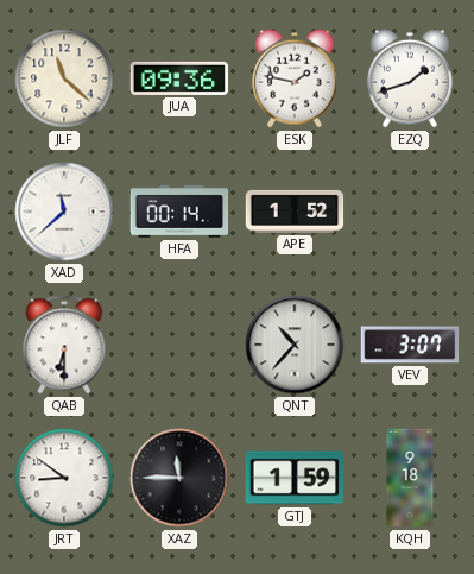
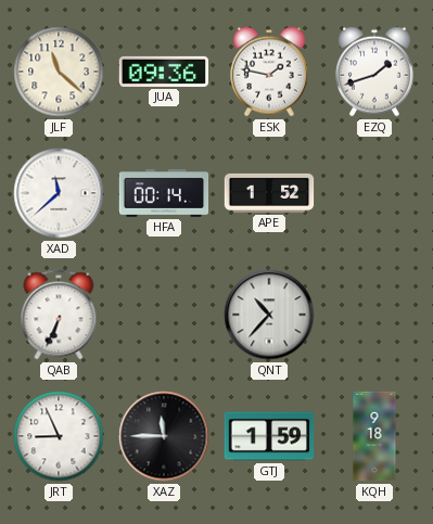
QAB: 6:30 -> 6:34
VEV: 3:07 -> none
JRT: 8:51 -> 8:56
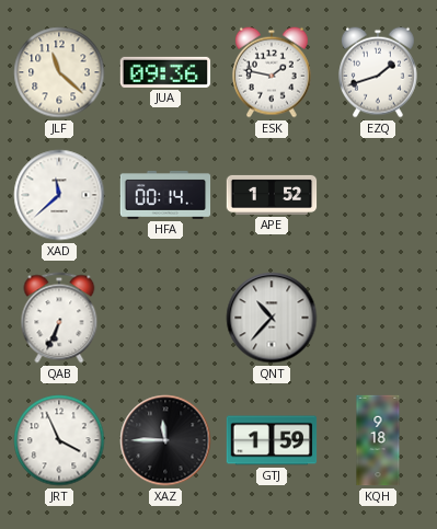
JRT: 8:56 -> 3:56
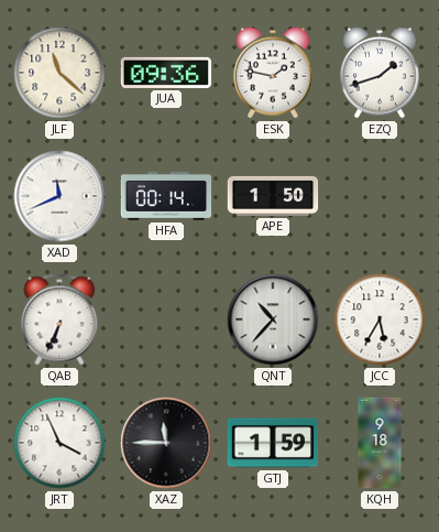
XAD: 11:38 -> 11:41
APE: 1:52 -> 1:50
JCC: none -> 5:35
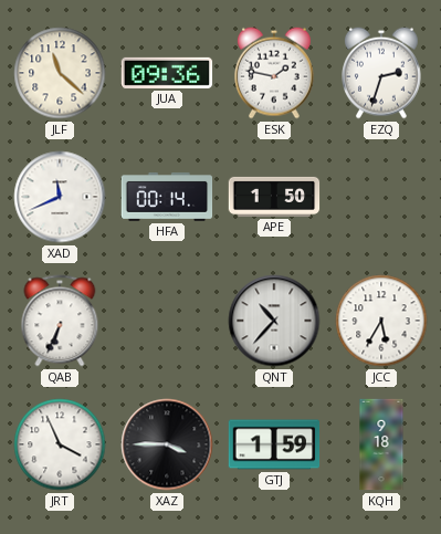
EZQ: 1:42 -> 2:33
XAZ: 11:45 -> 3:45
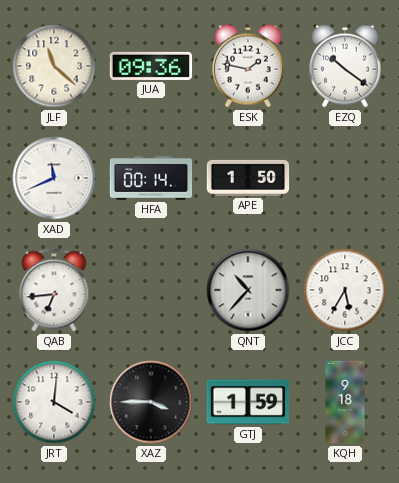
EZQ: 2:33 -> 10:21
QAB: 6:34 -> 6:44
JRT: 3:56 -> 4:01
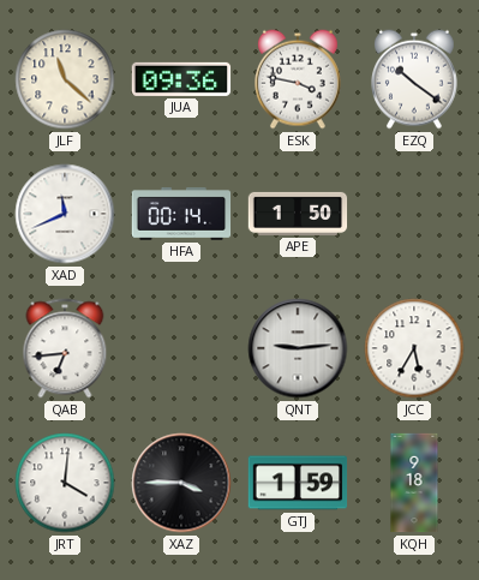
ESK: 1:47 -> 3:47
QNT: 10:37 -> 9:14
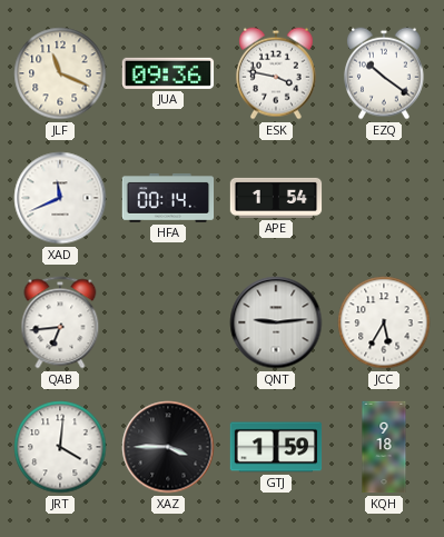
JLF: 11:22 -> 11:19
APE: 1:50 -> 1:54
